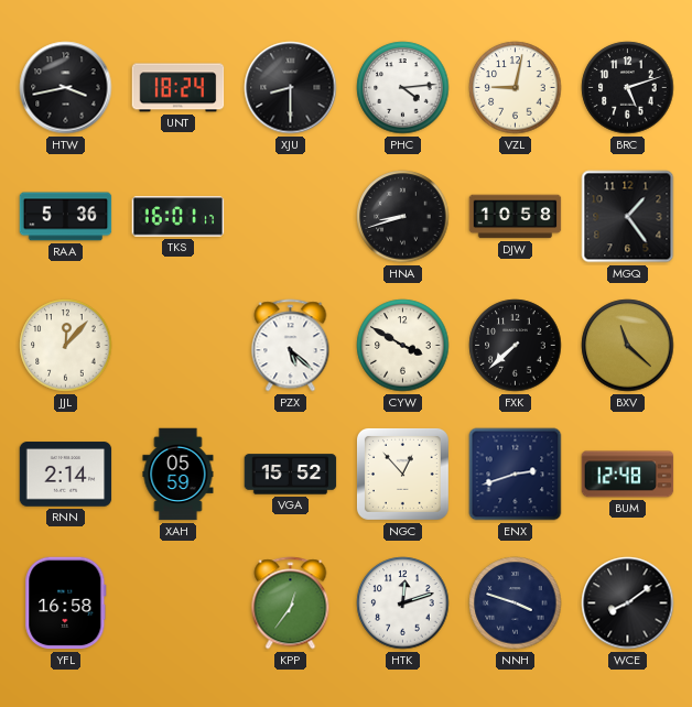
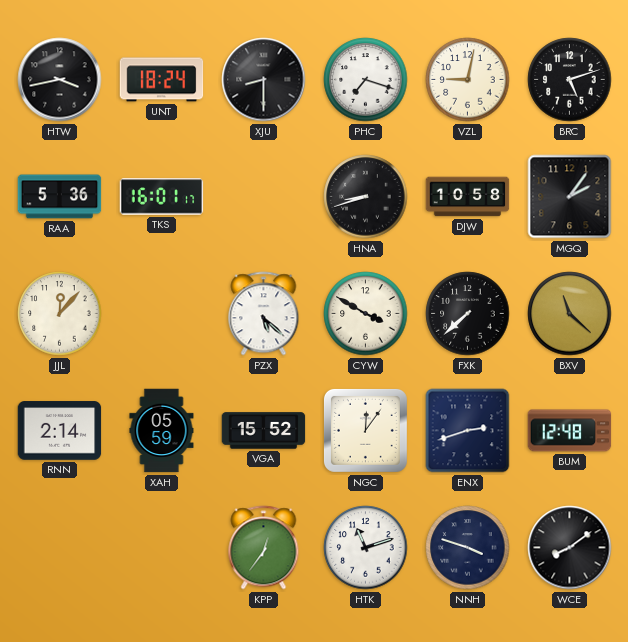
PHC: 4:14 -> 7:18
MGQ: 1:24 -> 2:06
NGC: 12:53 -> 12:06
YFL: 16:58 -> none
HTK: 12:12 -> 11:12
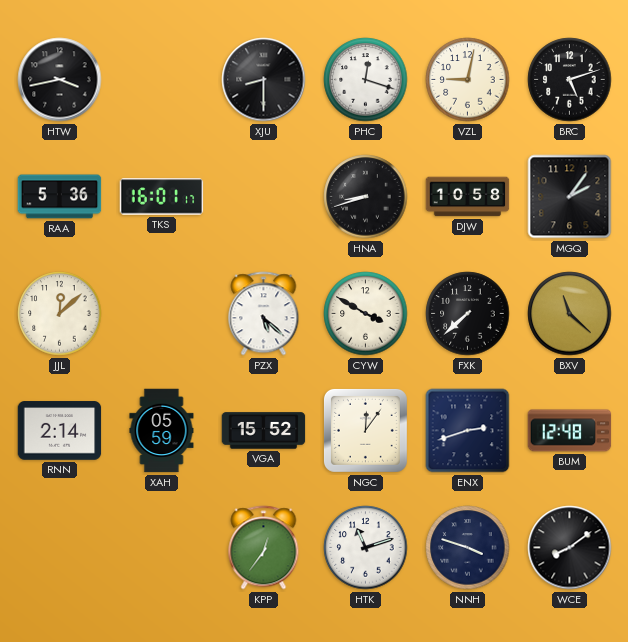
UNT: 18:24 -> none
PHC: 7:18 -> 12:18
JJL: 12:07 -> 12:08
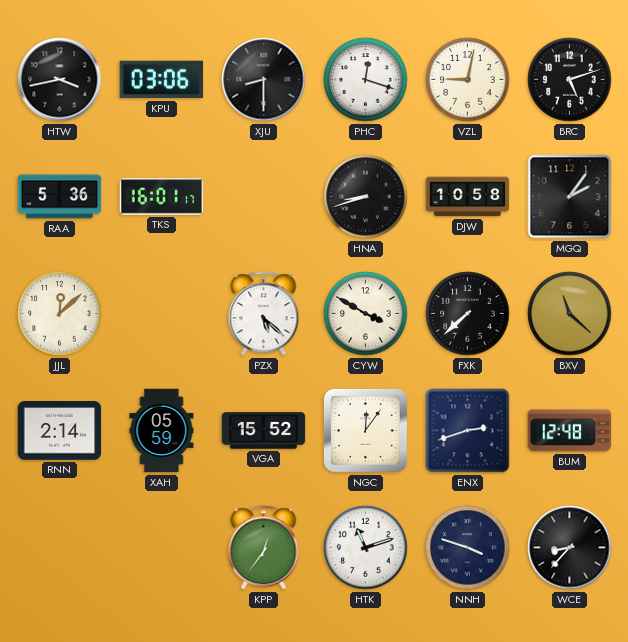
KPU: none -> 03:06
WCE: 8:09 -> 8:37
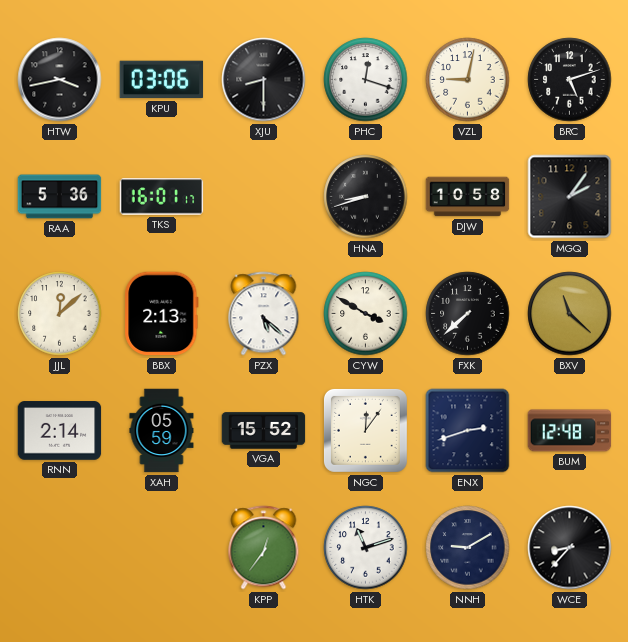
BBX: none -> 2:13
NNH: 3:48 -> 9:10
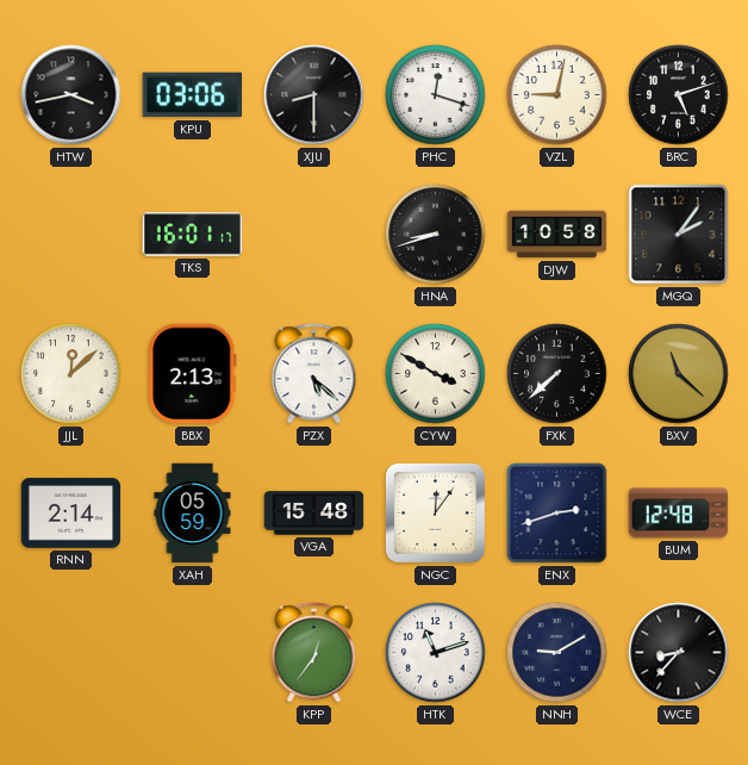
RAA: 5:36 -> none
VGA: 15:52 -> 15:48
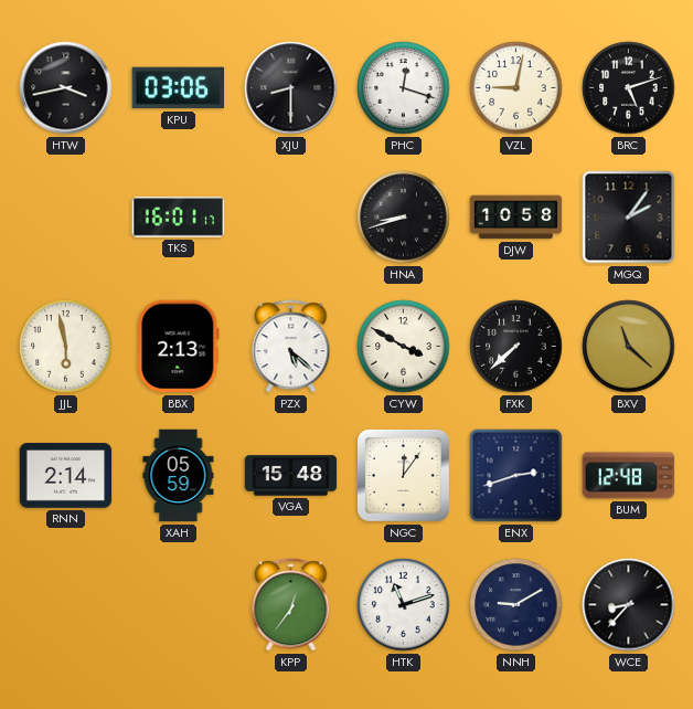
JJL: 12:08 -> 5:58
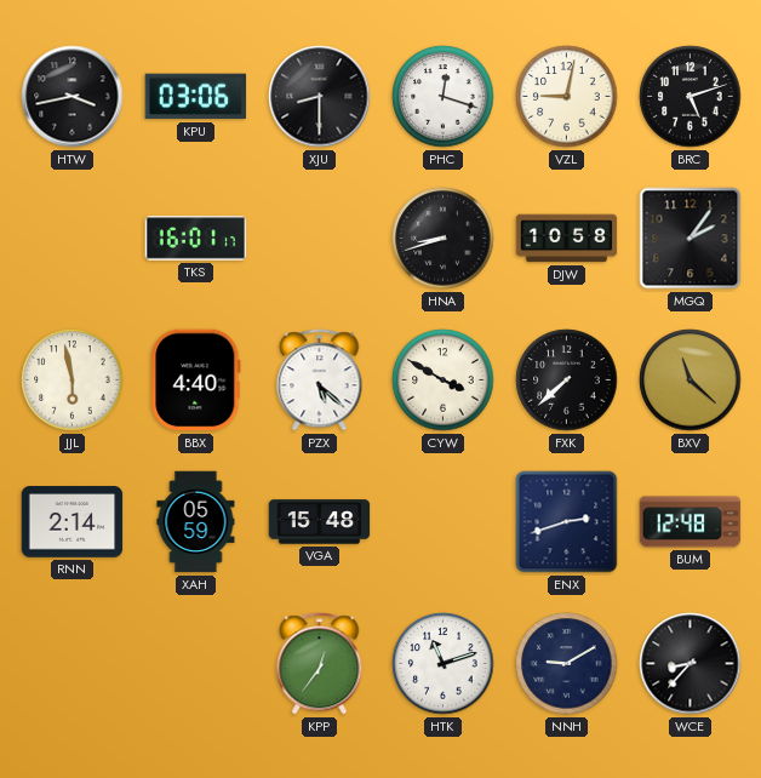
BBX: 2:13 -> 4:40
NGC: 12:06 -> none
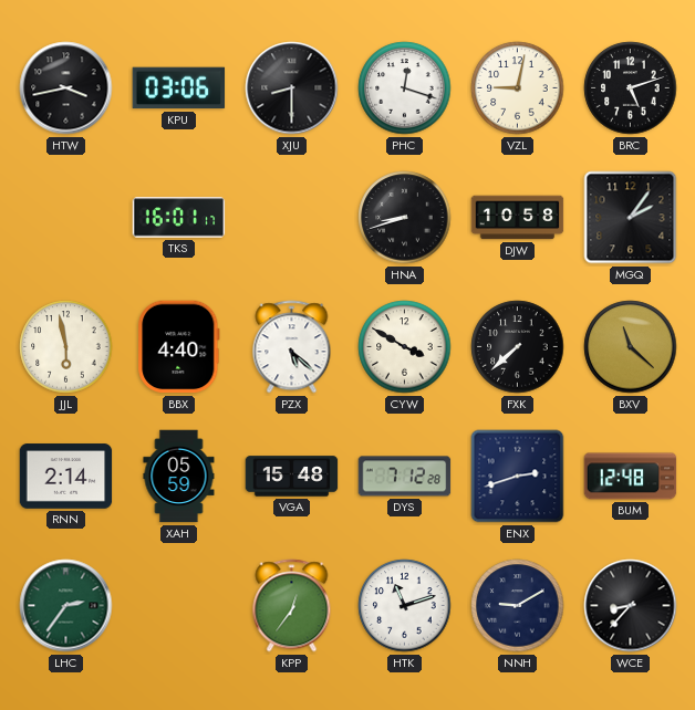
DYS: none -> 7:12
LHC: none -> 2:36
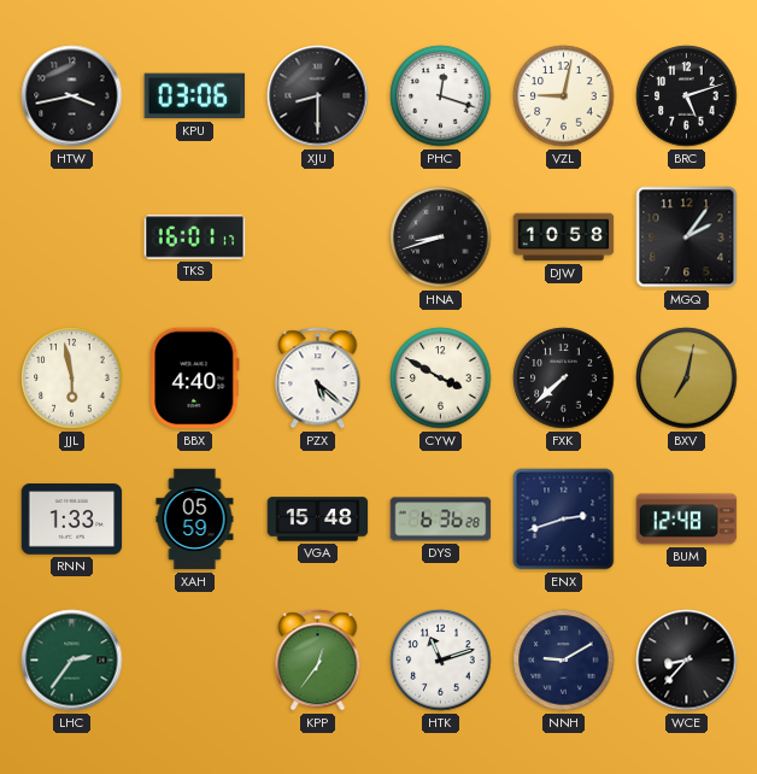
BXV: 11:22 -> 7:02
RNN: 2:14 -> 1:33
DYS: 7:12 -> 6:36
